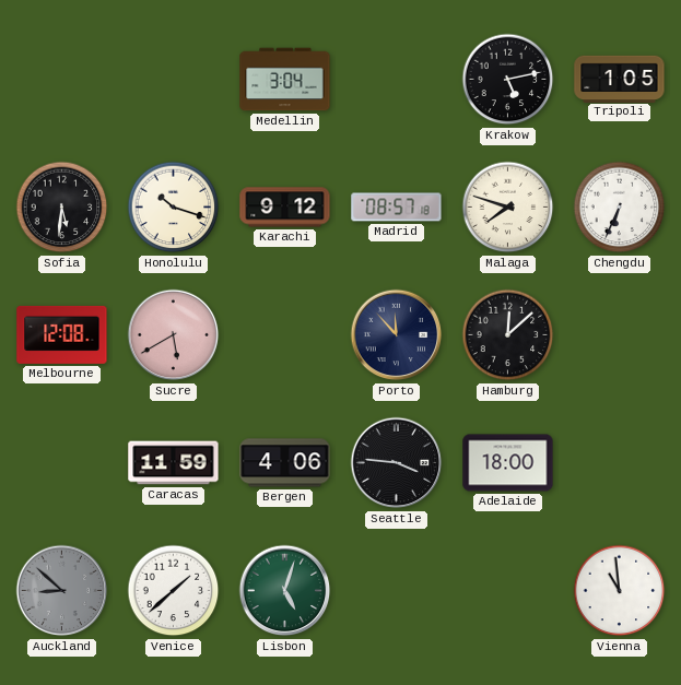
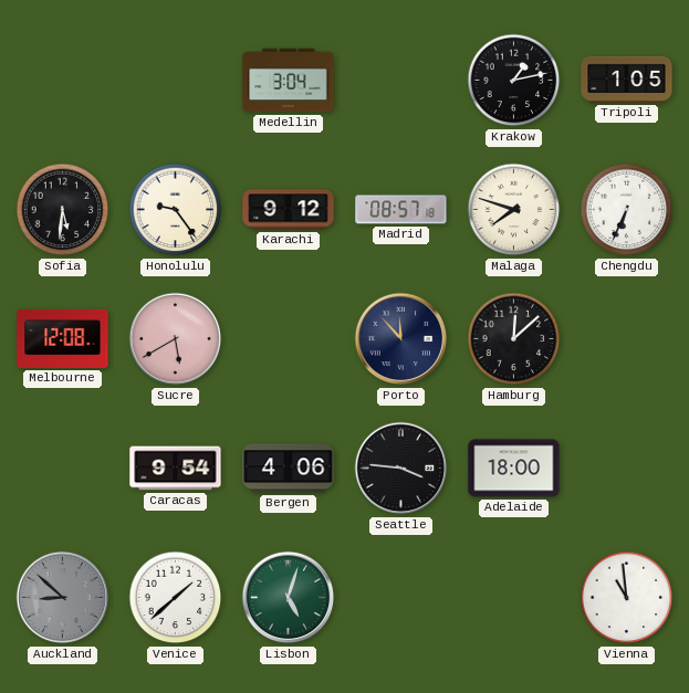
Krakow: 5:13 -> 1:13
Honolulu: 10:18 -> 9:24
Caracas: 11:59 -> 9:54
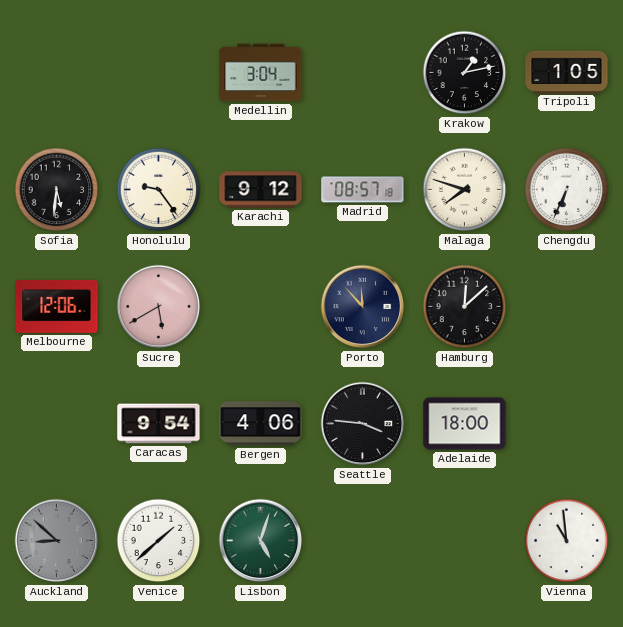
Melbourne: 12:08 -> 12:06
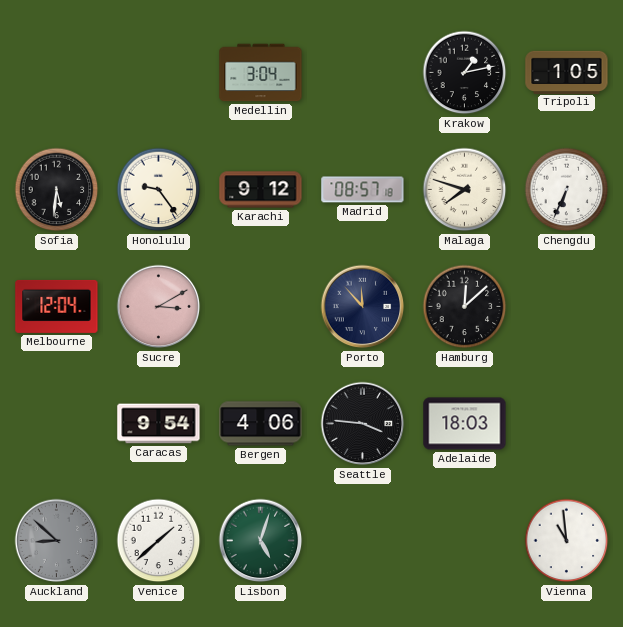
Melbourne: 12:06 -> 12:04
Sucre: 5:40 -> 3:10
Adelaide: 18:00 -> 18:03
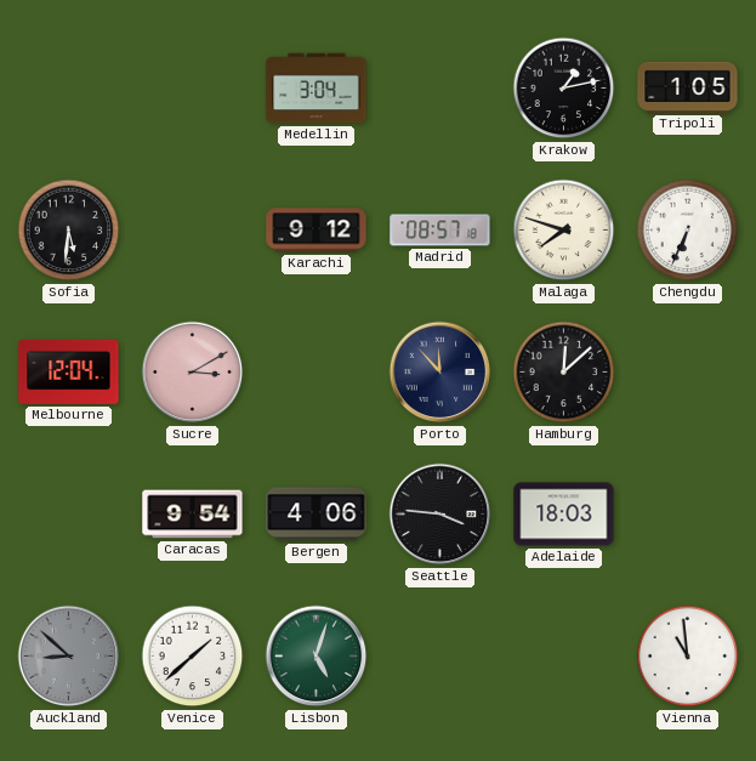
Honolulu: 9:24 -> none
